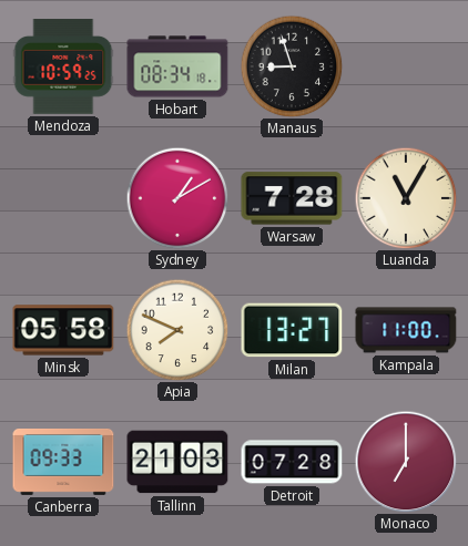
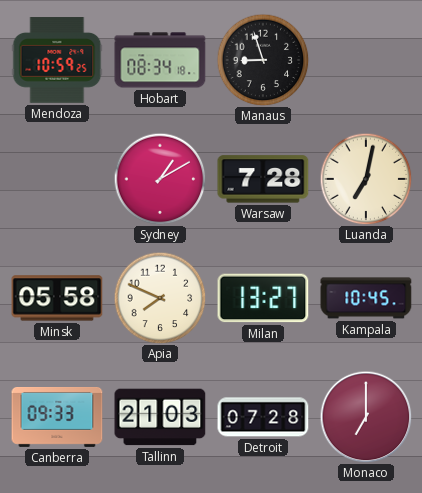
Luanda: 11:05 -> 7:02
Kampala: 11:00 -> 10:45
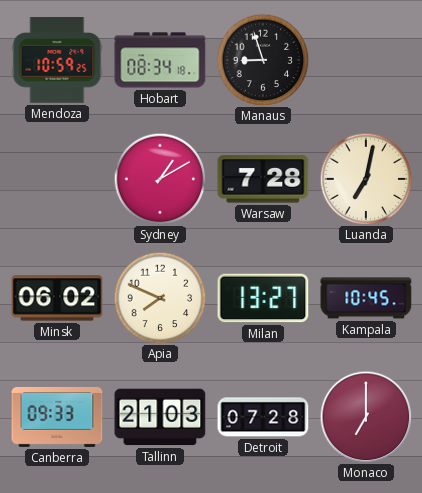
Minsk: 05:58 -> 06:02
